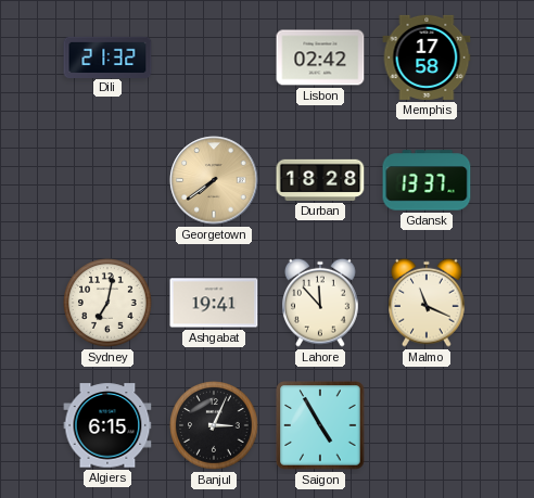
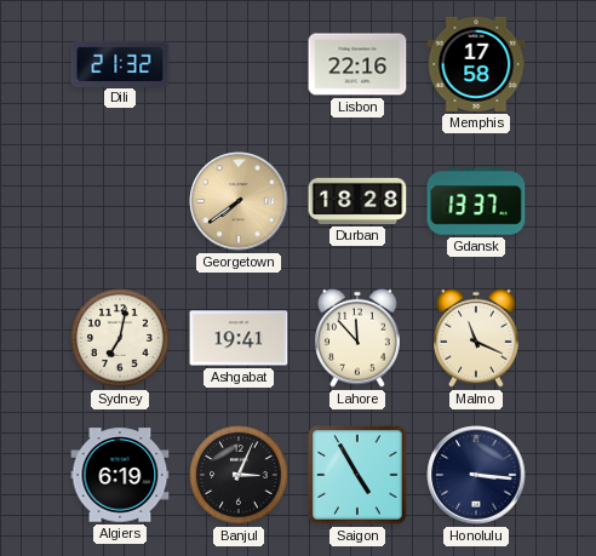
Lisbon: 02:42 -> 22:16
Algiers: 6:15 -> 6:19
Honolulu: none -> 3:16
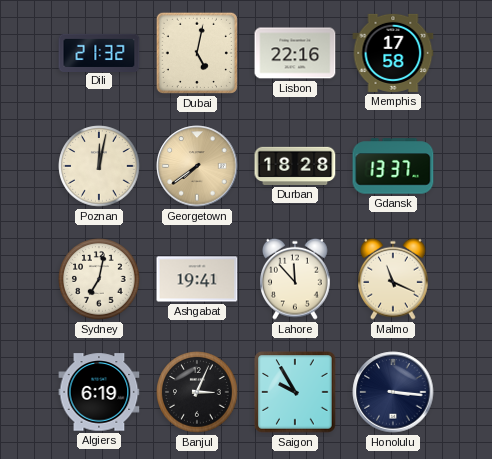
Dubai: none -> 5:02
Poznan: none -> 12:02
Saigon: 4:55 -> 9:55
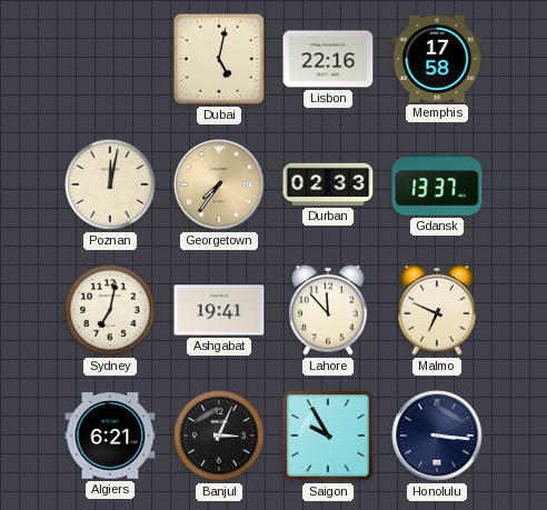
Dili: 21:32 -> none
Georgetown: 7:39 -> 7:36
Durban: 18:28 -> 02:33
Malmo: 11:19 -> 6:49
Algiers: 6:19 -> 6:21
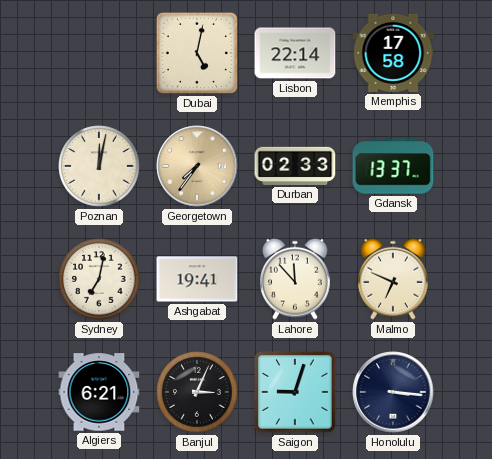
Lisbon: 22:16 -> 22:14
Saigon: 9:55 -> 9:03
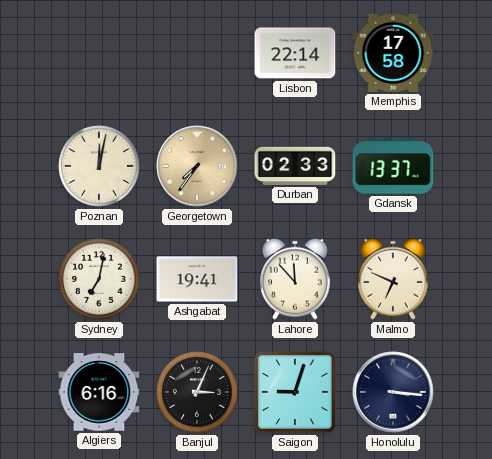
Dubai: 5:02 -> none
Algiers: 6:21 -> 6:16
